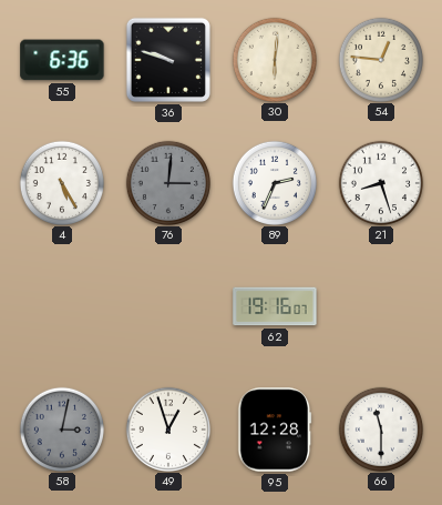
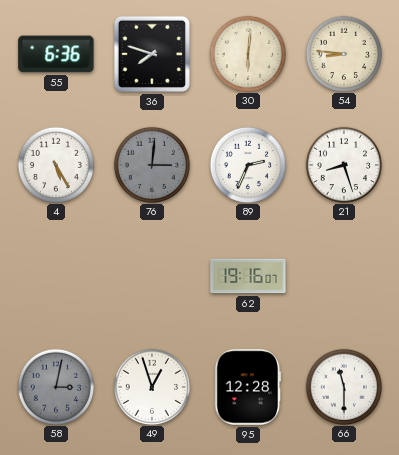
36: 9:48 -> 7:48
54: 12:46 -> 8:46
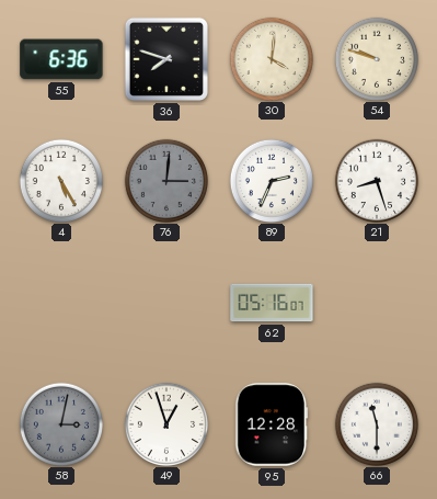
30: 6:01 -> 4:01
54: 8:46 -> 9:48
62: 19:16 -> 05:16
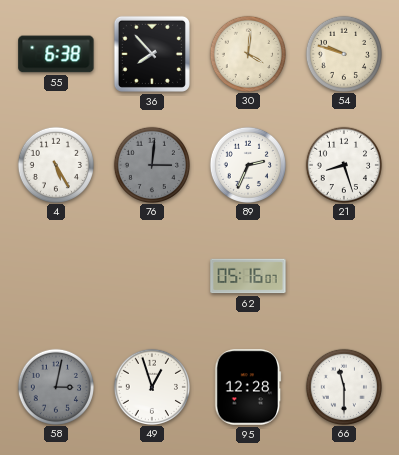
55: 6:36 -> 6:38
36: 7:48 -> 7:53
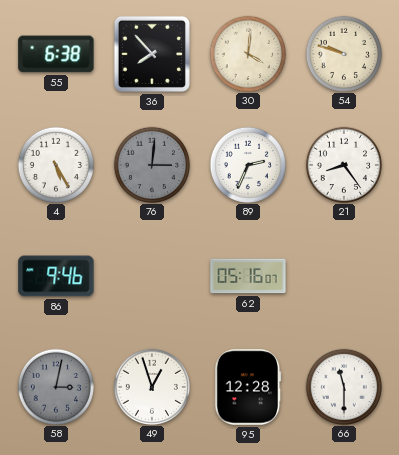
21: 8:27 -> 8:24
86: none -> 9:46
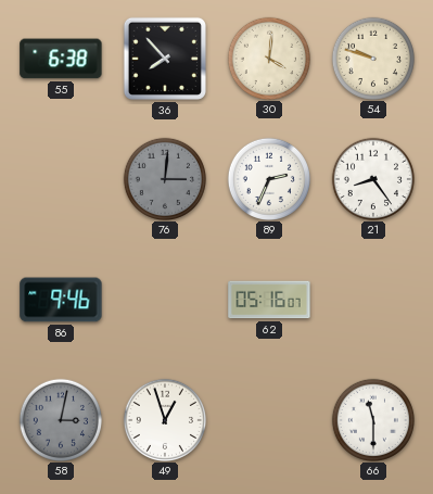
4: 5:25 -> none
95: 12:28 -> none
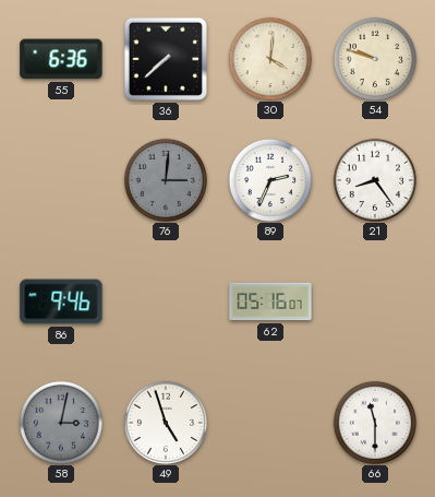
55: 6:38 -> 6:36
36: 7:53 -> 7:38
49: 12:57 -> 4:57
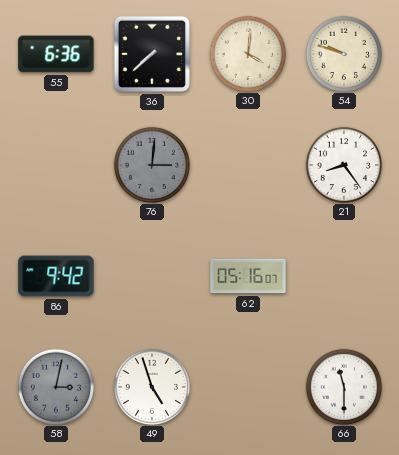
89: 2:34 -> none
86: 9:46 -> 9:42
